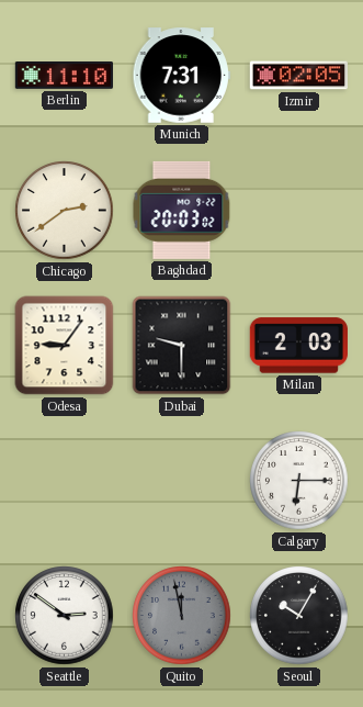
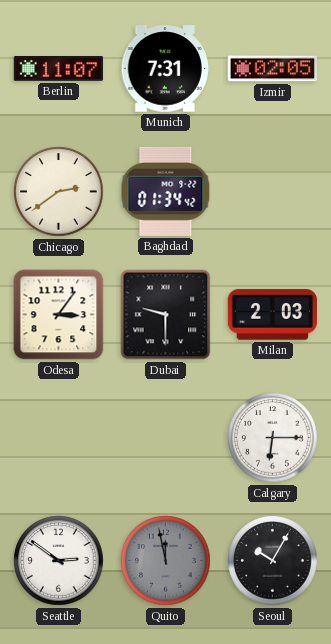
Berlin: 11:10 -> 11:07
Baghdad: 20:03 -> 01:34
Odesa: 9:06 -> 3:06
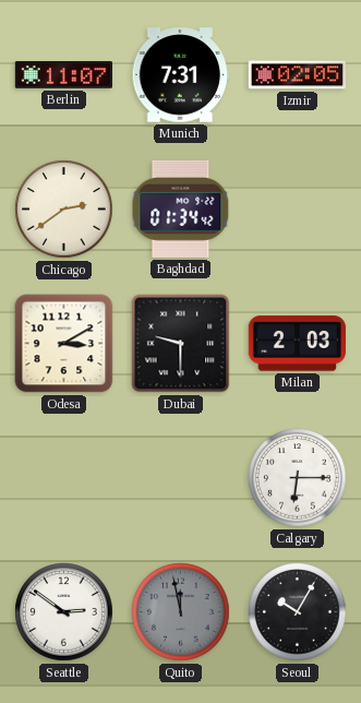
Odesa: 3:06 -> 3:10
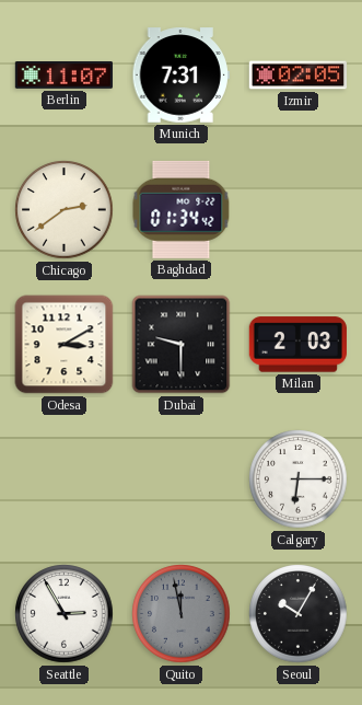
Seattle: 2:51 -> 2:55
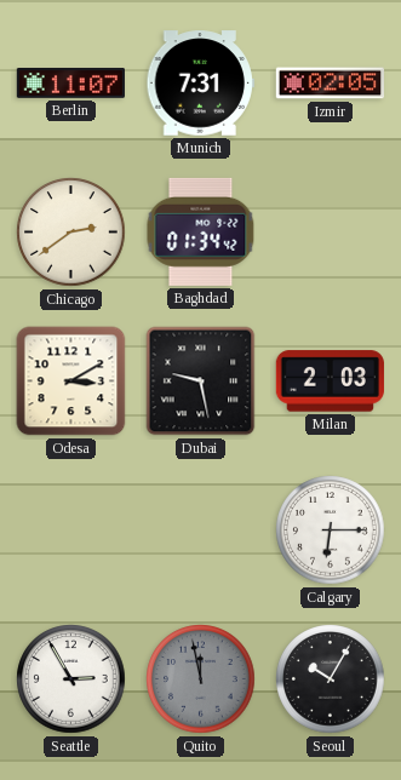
Dubai: 9:30 -> 9:28
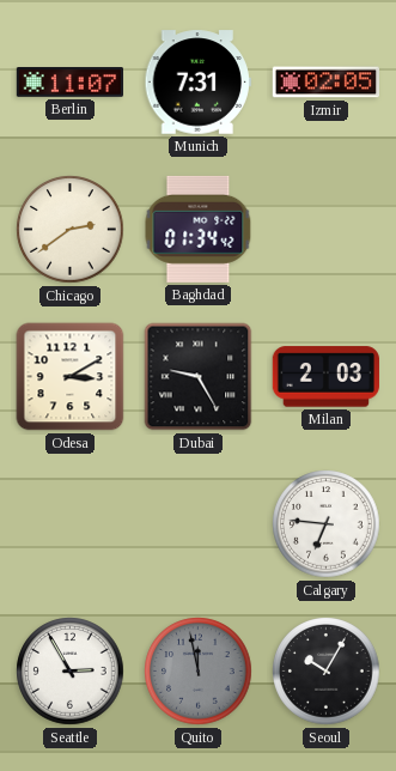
Dubai: 9:28 -> 9:25
Calgary: 6:15 -> 6:46
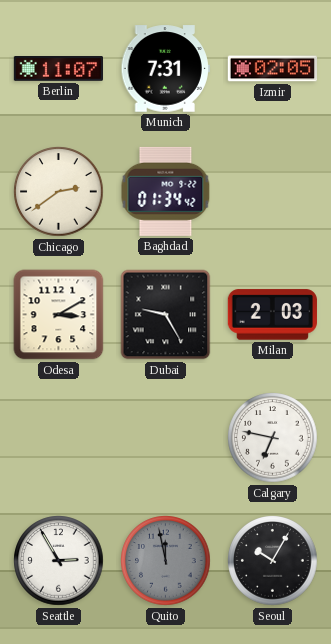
Calgary: 6:46 -> 6:47
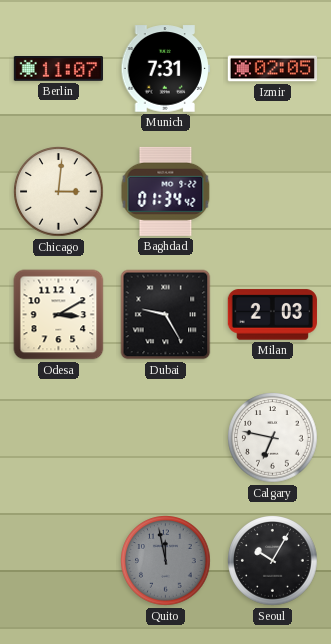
Chicago: 2:39 -> 3:01
Seattle: 2:55 -> none
